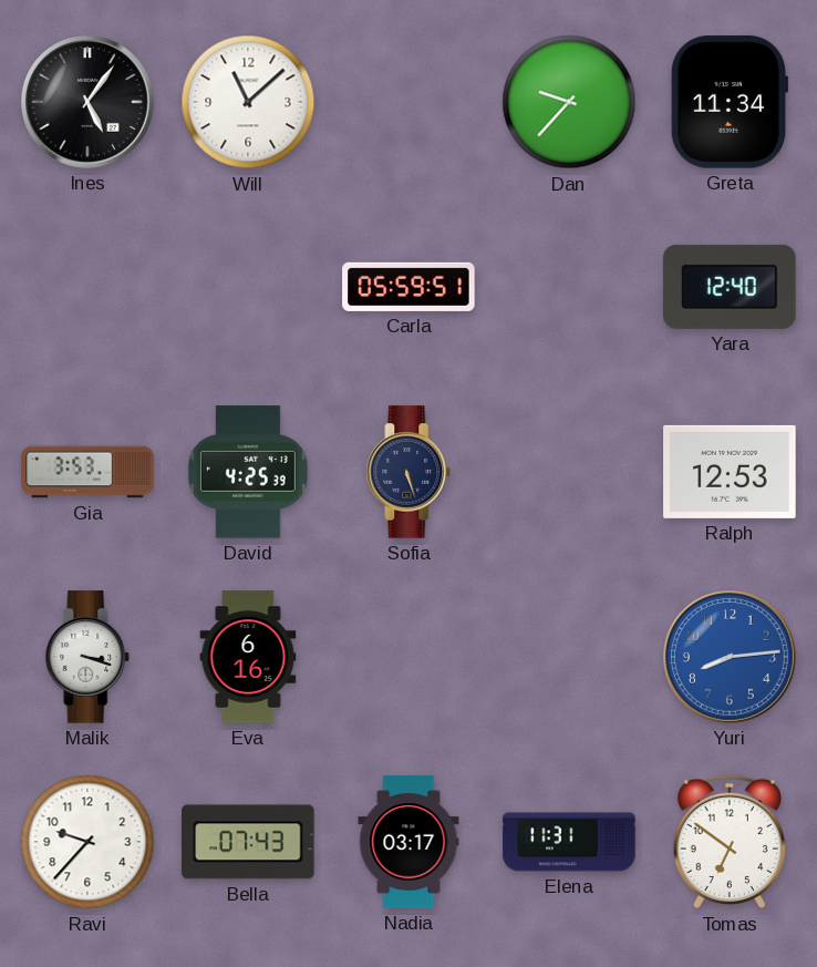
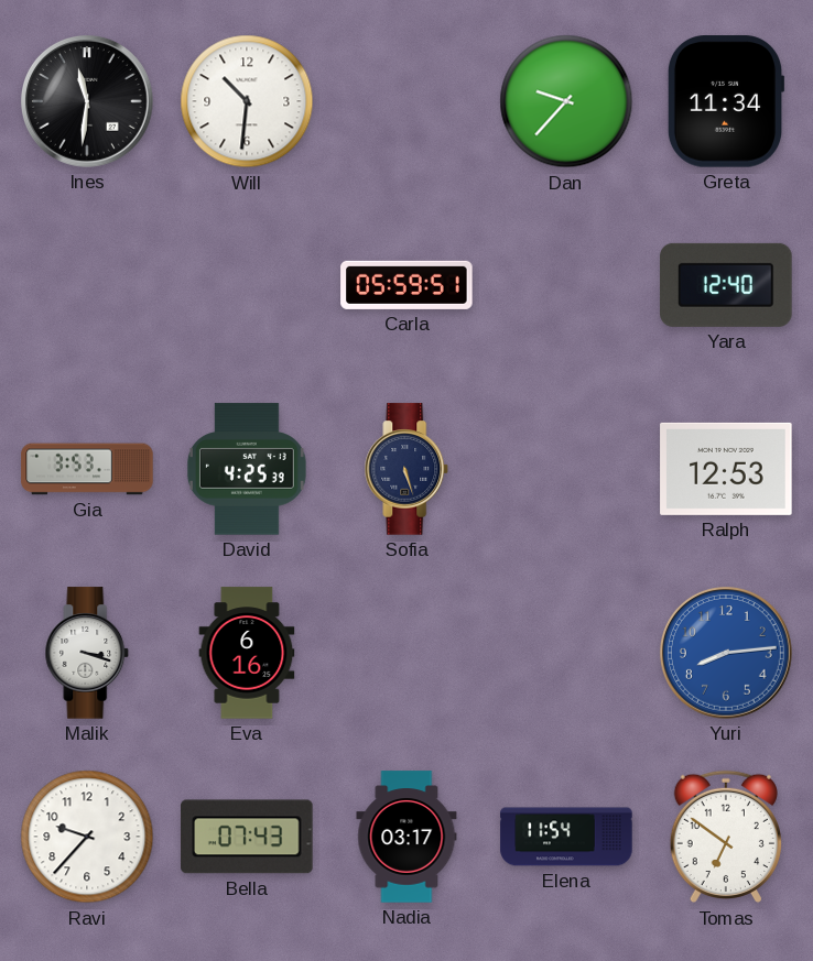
Ines: 5:06 -> 11:31
Will: 11:08 -> 10:31
Elena: 11:31 -> 11:54
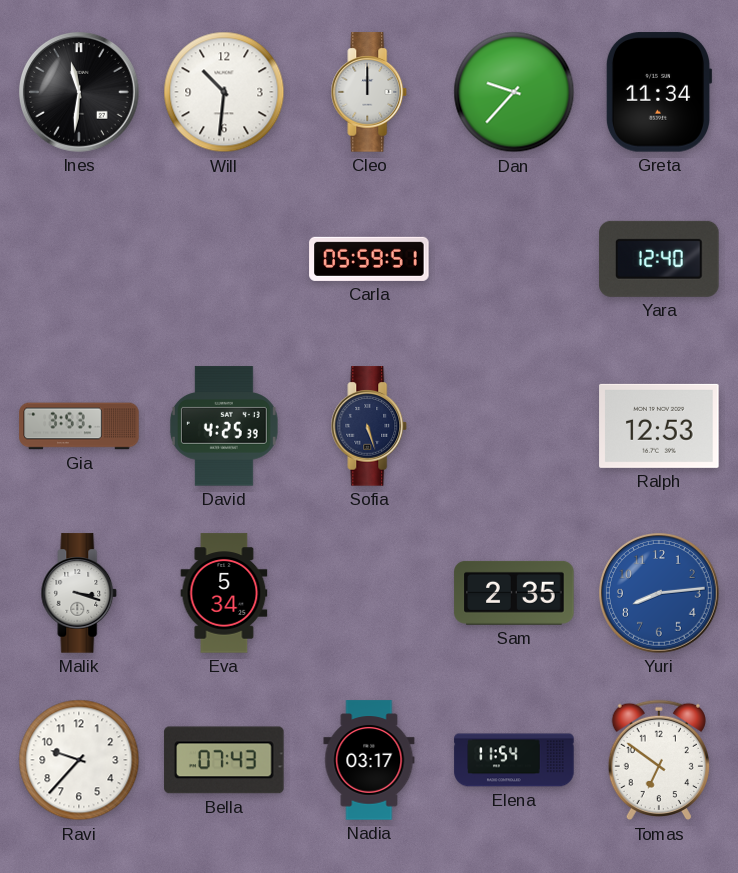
Cleo: none -> 12:00
Eva: 6:16 -> 5:34
Sam: none -> 2:35
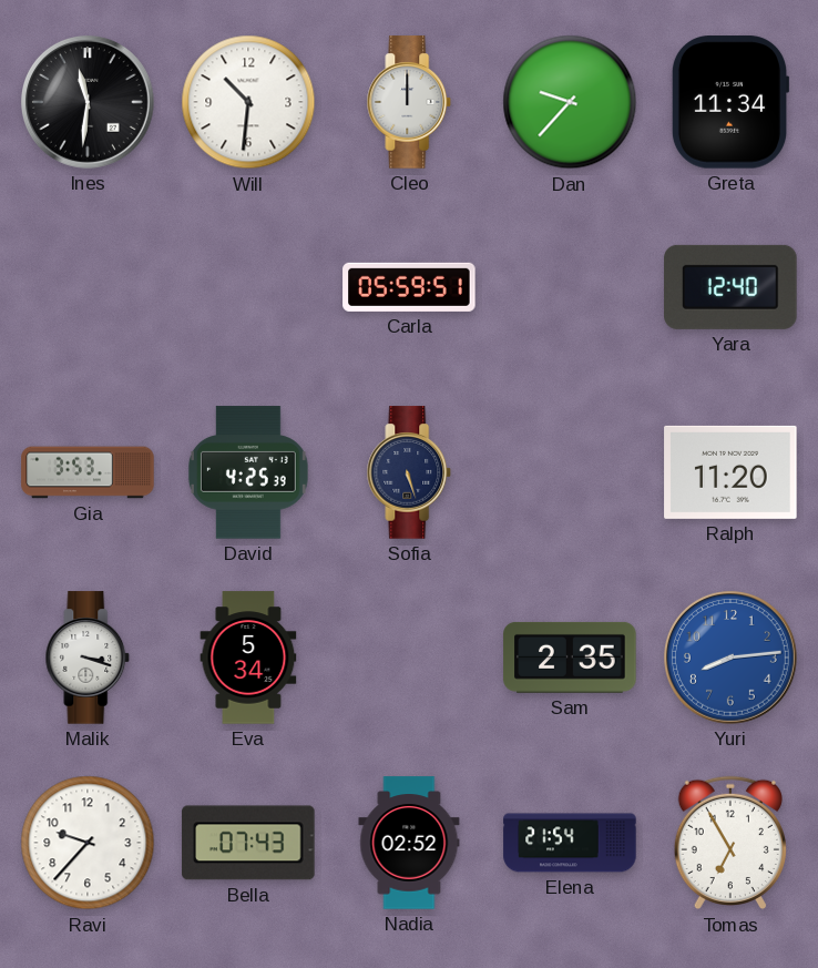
Ralph: 12:53 -> 11:20
Nadia: 03:17 -> 02:52
Elena: 11:54 -> 21:54
Tomas: 6:51 -> 6:55
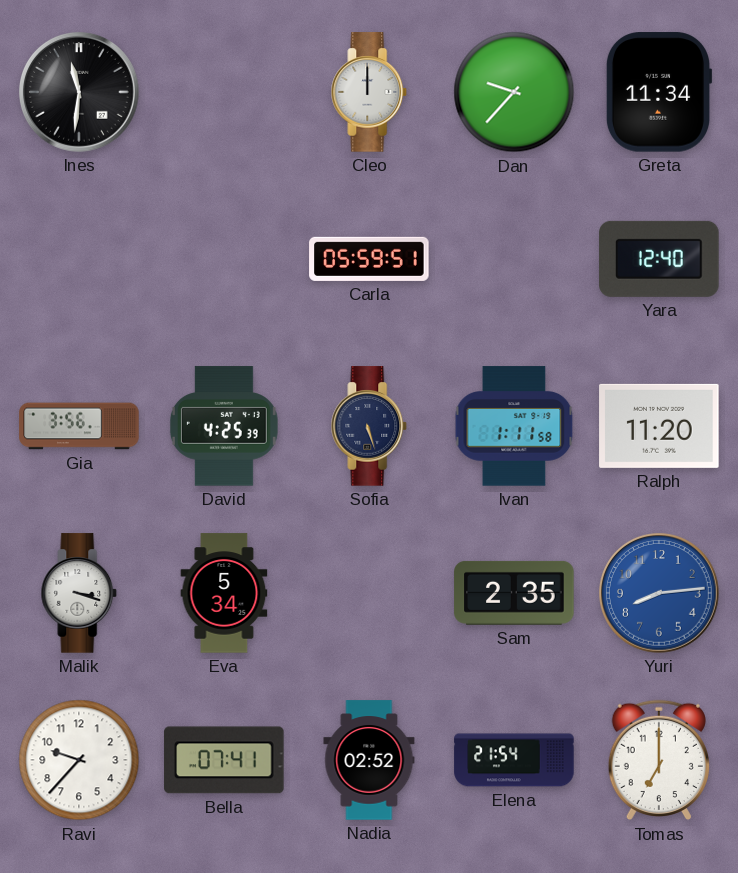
Will: 10:31 -> none
Gia: 3:53 -> 3:56
Ivan: none -> 1:11
Bella: 07:43 -> 07:41
Tomas: 6:55 -> 7:00
